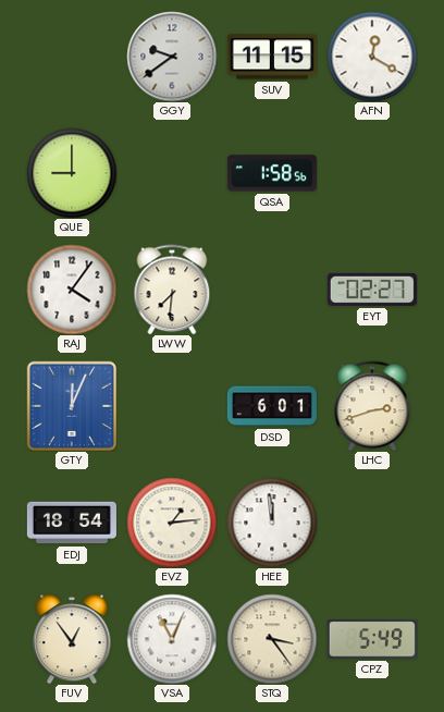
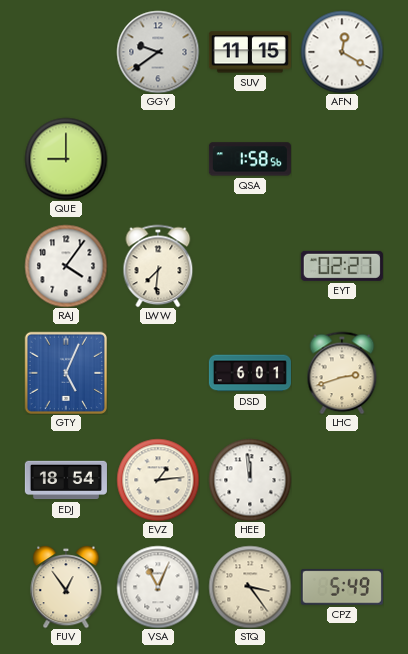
GTY: 12:04 -> 5:04
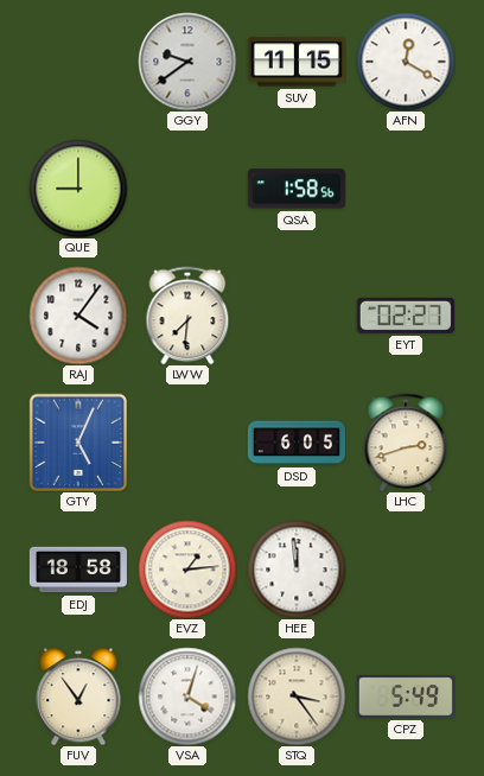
DSD: 6:01 -> 6:05
EDJ: 18:54 -> 18:58
VSA: 11:04 -> 4:03
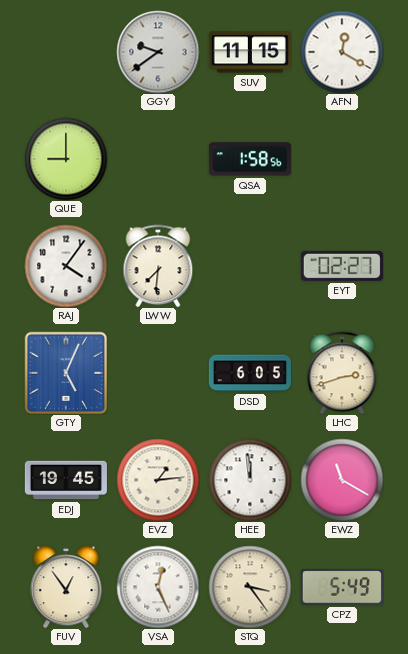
EDJ: 18:58 -> 19:45
EWZ: none -> 11:20
VSA: 4:03 -> 12:26
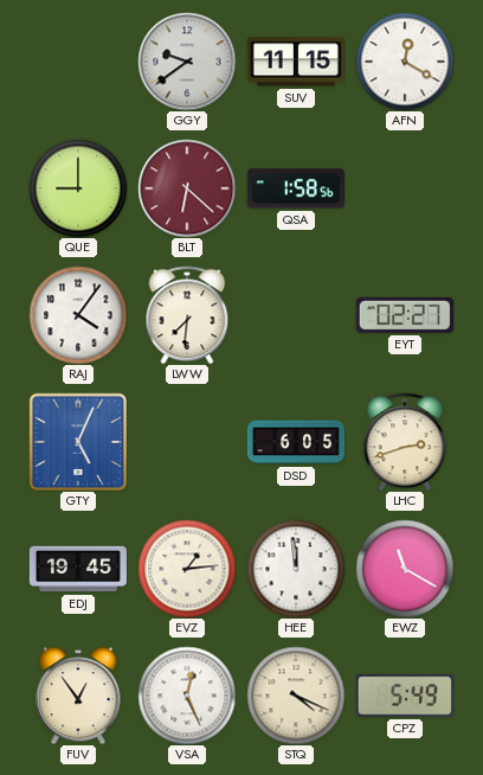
BLT: none -> 6:22
STQ: 3:24 -> 4:19
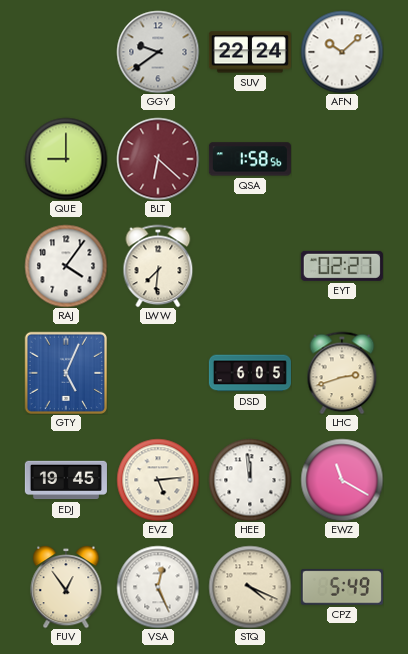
SUV: 11:15 -> 22:24
AFN: 12:20 -> 10:08
EVZ: 1:14 -> 5:14
